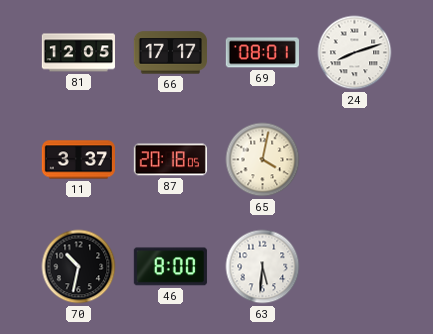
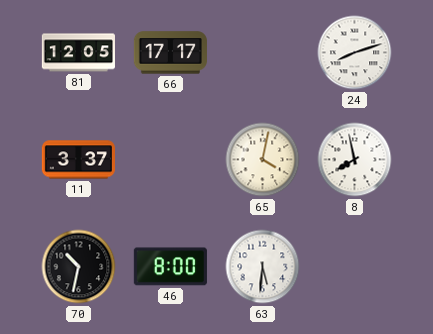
69: 08:01 -> none
87: 20:18 -> none
8: none -> 7:58
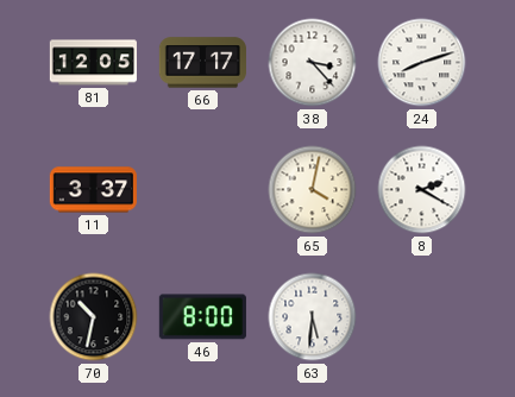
38: none -> 3:23
8: 7:58 -> 2:20
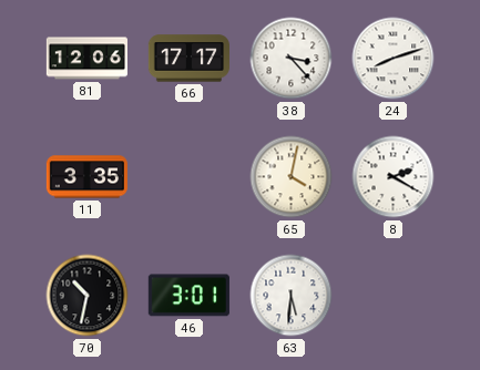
81: 12:05 -> 12:06
11: 3:37 -> 3:35
46: 8:00 -> 3:01
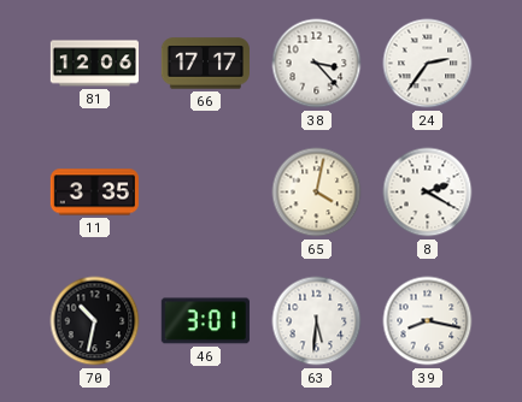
24: 8:12 -> 2:36
39: none -> 8:17
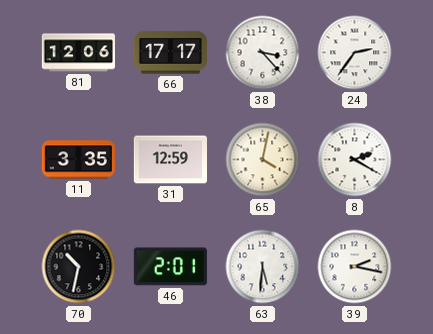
31: none -> 12:59
46: 3:01 -> 2:01
39: 8:17 -> 2:17
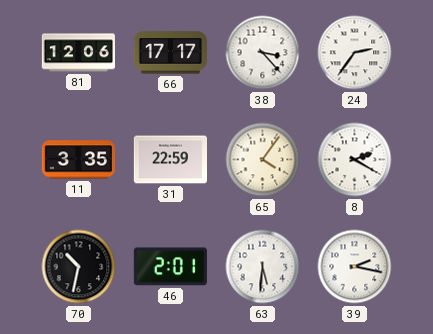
31: 12:59 -> 22:59
65: 4:02 -> 4:06
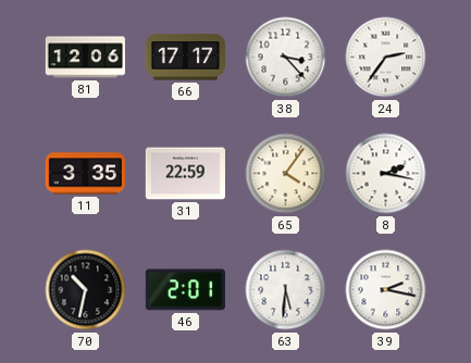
8: 2:20 -> 2:17
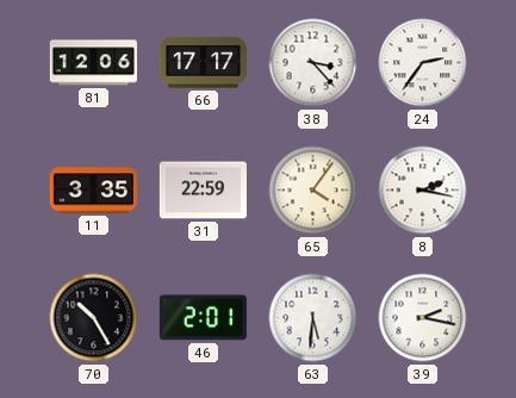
70: 10:32 -> 10:25
